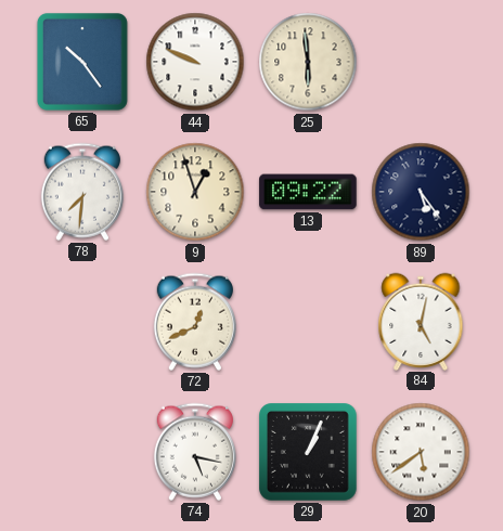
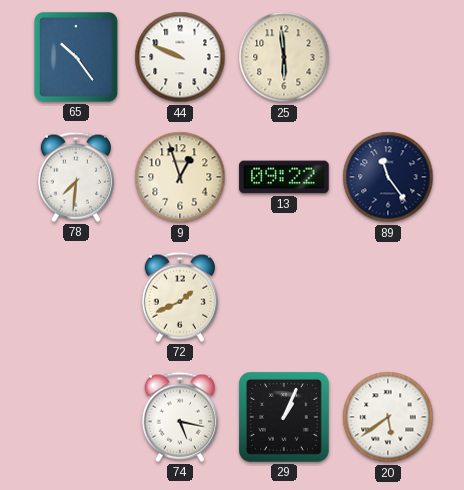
89: 5:24 -> 11:24
72: 12:41 -> 1:41
84: 5:02 -> none
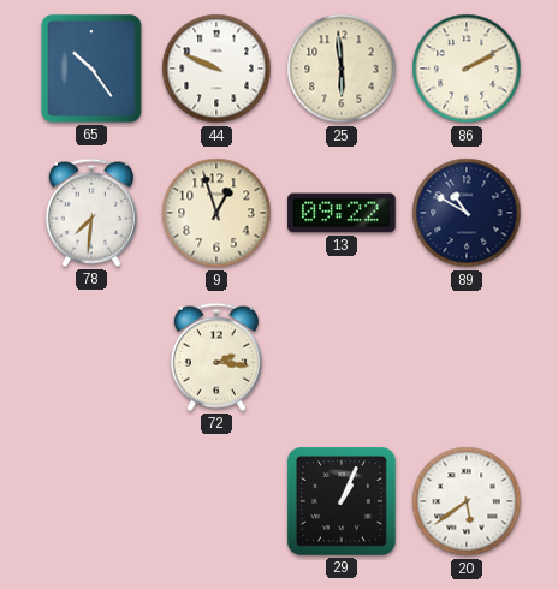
86: none -> 2:10
89: 11:24 -> 10:50
72: 1:41 -> 2:16
74: 5:17 -> none
